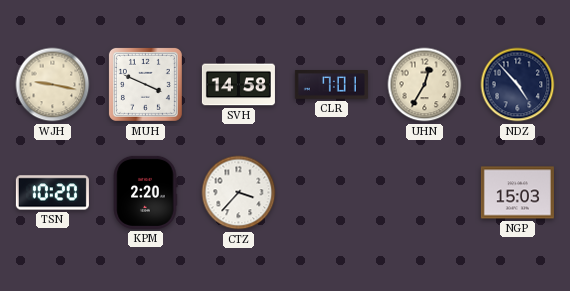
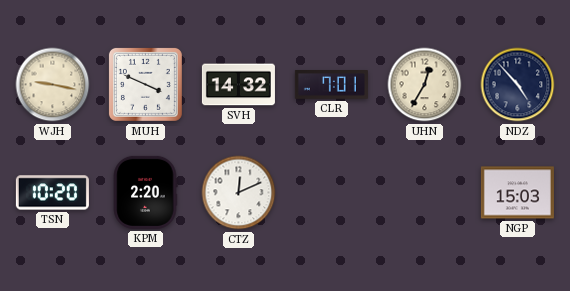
SVH: 14:58 -> 14:32
CTZ: 3:37 -> 12:11
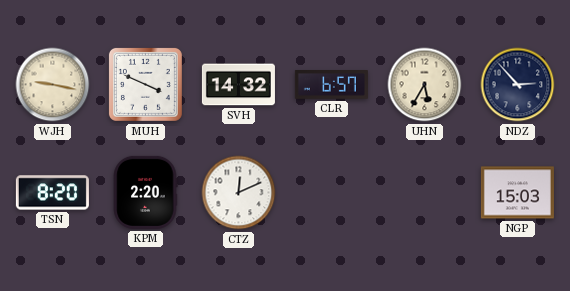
CLR: 7:01 -> 6:57
UHN: 12:35 -> 5:35
NDZ: 4:53 -> 2:53
TSN: 10:20 -> 8:20
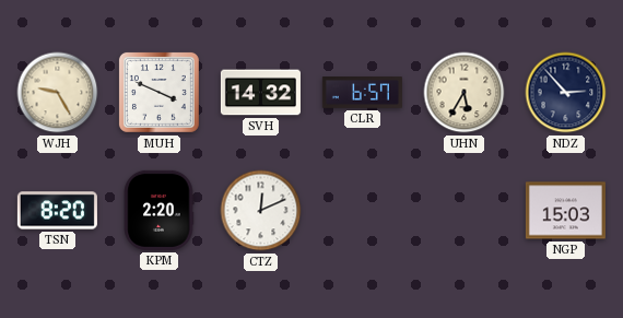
WJH: 9:17 -> 9:25
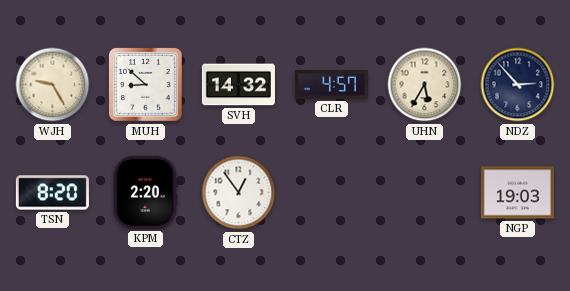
MUH: 3:49 -> 8:52
CLR: 6:57 -> 4:57
CTZ: 12:11 -> 12:54
NGP: 15:03 -> 19:03
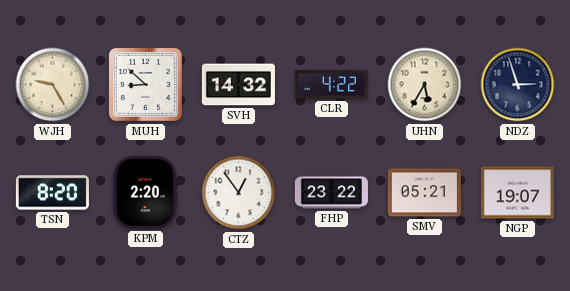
CLR: 4:57 -> 4:22
NDZ: 2:53 -> 2:57
FHP: none -> 23:22
SMV: none -> 05:21
NGP: 19:03 -> 19:07
